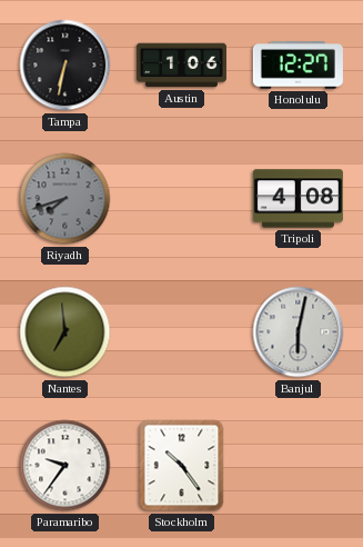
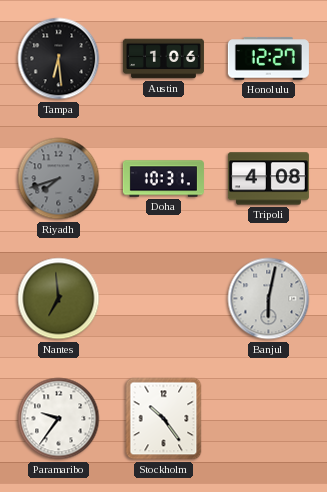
Tampa: 6:32 -> 6:29
Doha: none -> 10:31
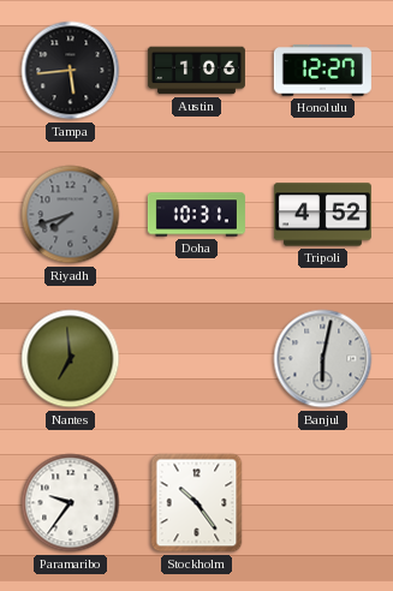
Tampa: 6:29 -> 5:44
Tripoli: 4:08 -> 4:52
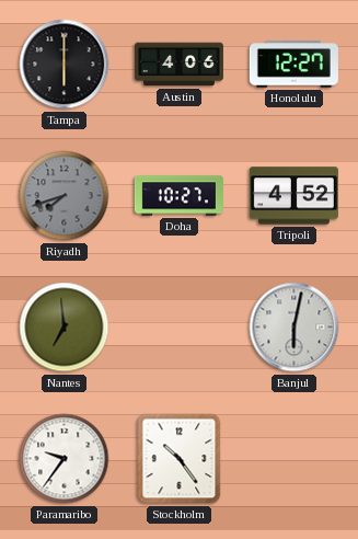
Tampa: 5:44 -> 6:00
Austin: 1:06 -> 4:06
Doha: 10:31 -> 10:27
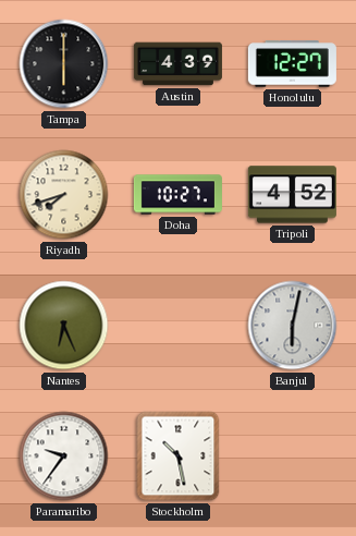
Austin: 4:06 -> 4:39
Riyadh dial: grey -> cream
Nantes: 6:59 -> 6:26
Stockholm: 10:24 -> 10:28
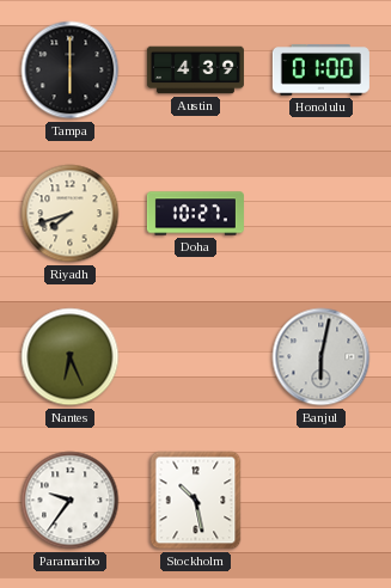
Honolulu: 12:27 -> 01:00
Tripoli: 4:52 -> none
